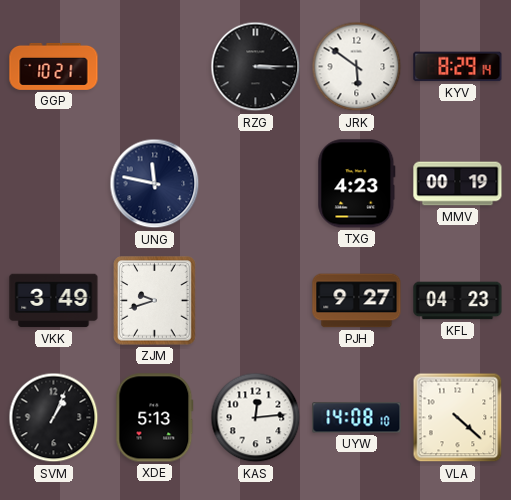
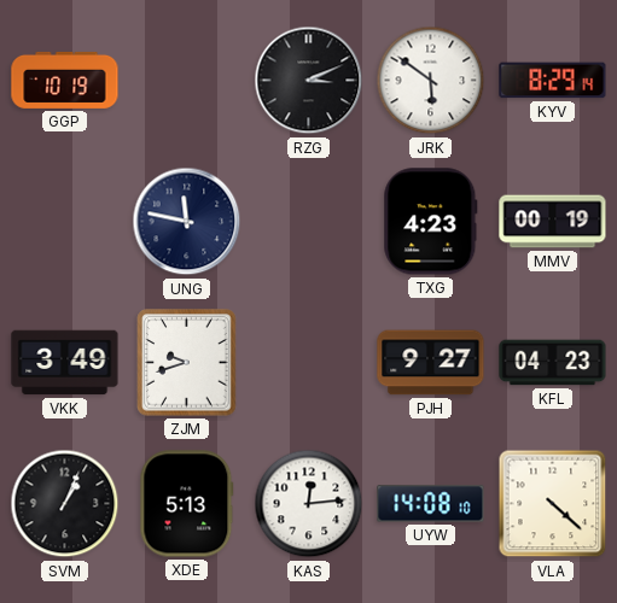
GGP: 10:21 -> 10:19
RZG: 3:15 -> 3:11
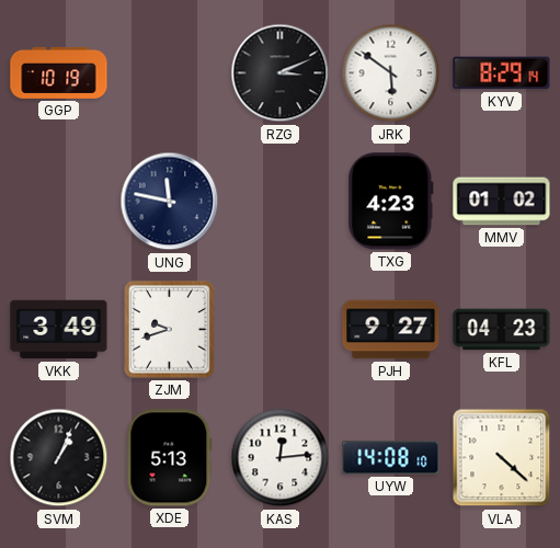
MMV: 00:19 -> 01:02
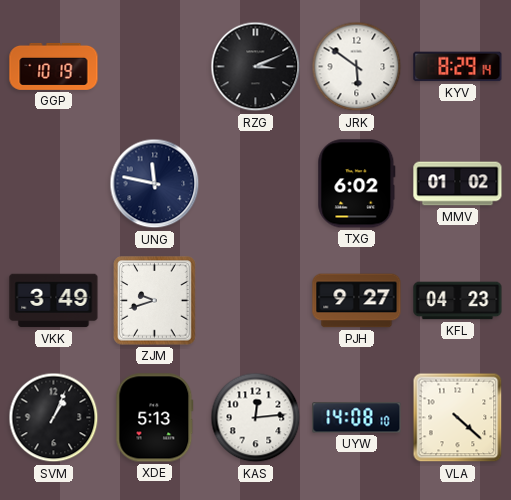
TXG: 4:23 -> 6:02
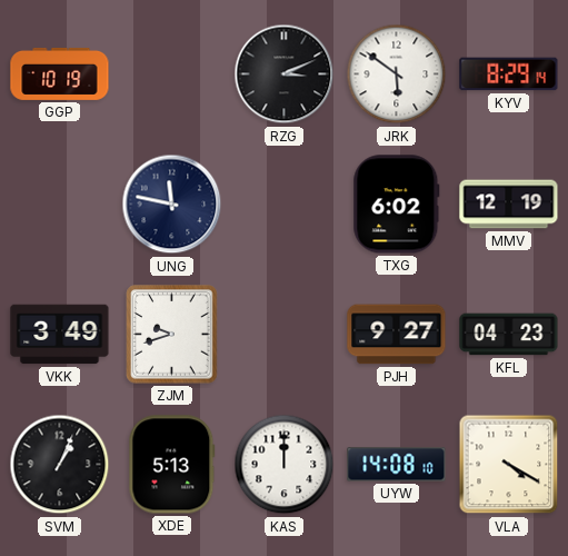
MMV: 01:02 -> 12:19
KAS: 12:14 -> 12:00
VLA: 4:22 -> 4:20
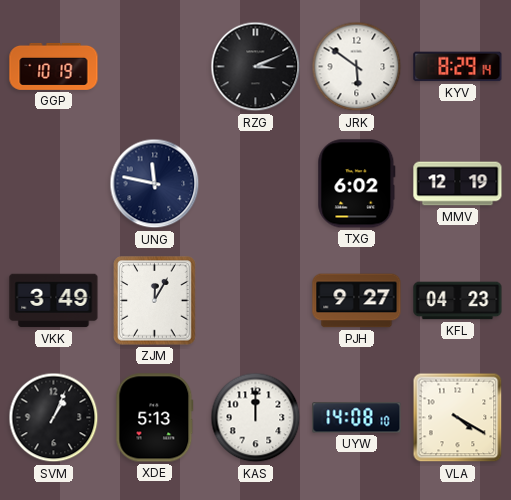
ZJM: 9:42 -> 12:05
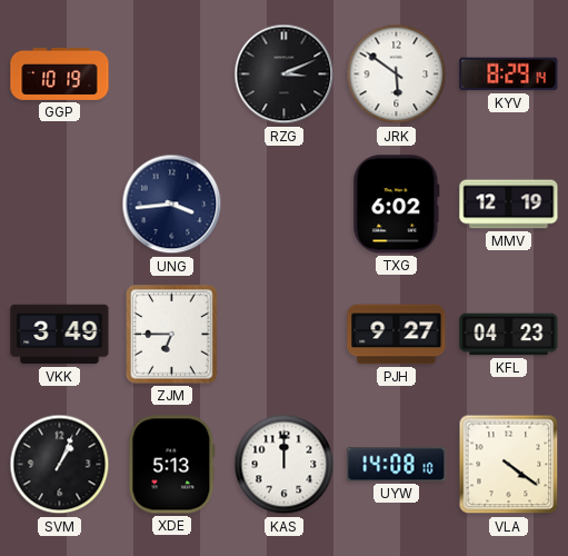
UNG: 11:47 -> 3:44
ZJM: 12:05 -> 6:45
VLA: 4:20 -> 4:21
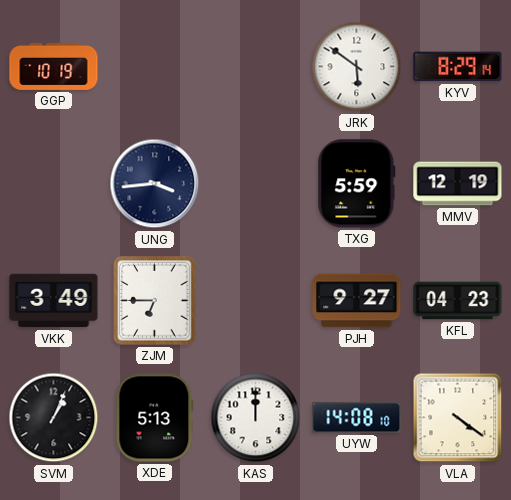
RZG: 3:11 -> none
TXG: 6:02 -> 5:59
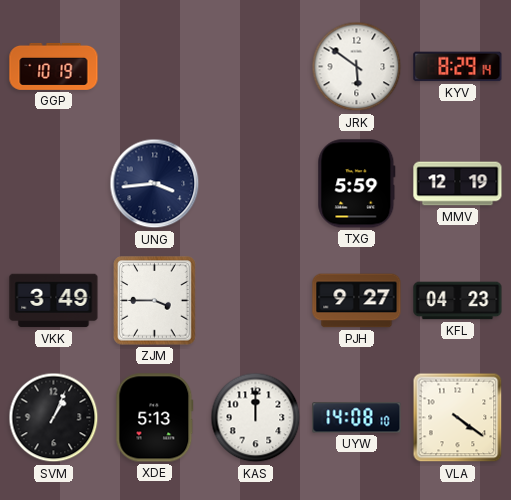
ZJM: 6:45 -> 3:45
